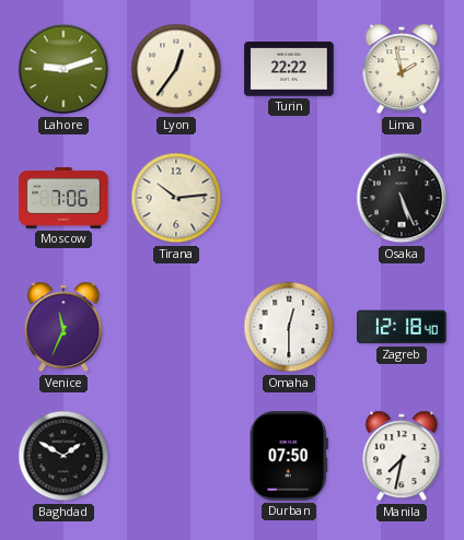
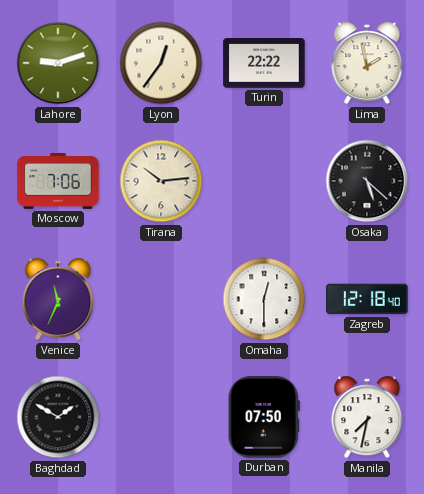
Osaka: 5:26 -> 5:22
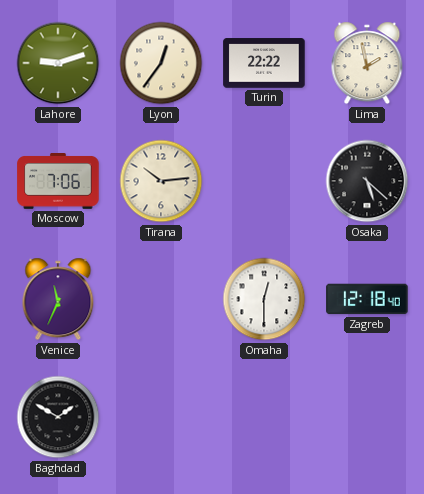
Durban: 07:50 -> none
Manila: 7:32 -> none
